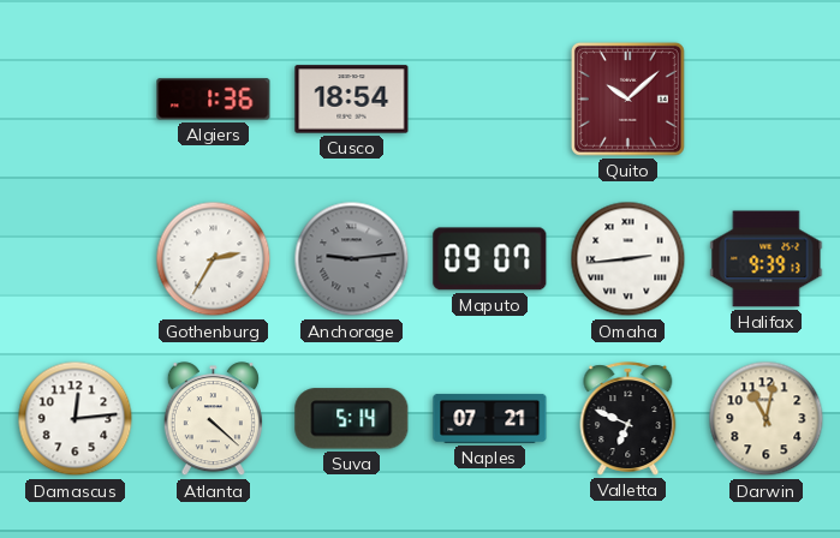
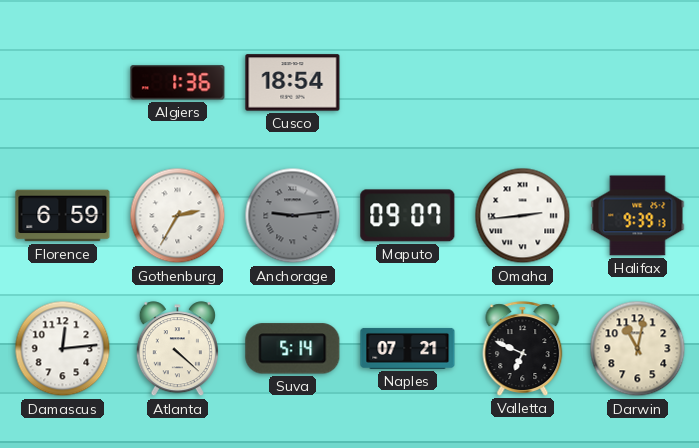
Quito: 10:08 -> none
Florence: none -> 6:59
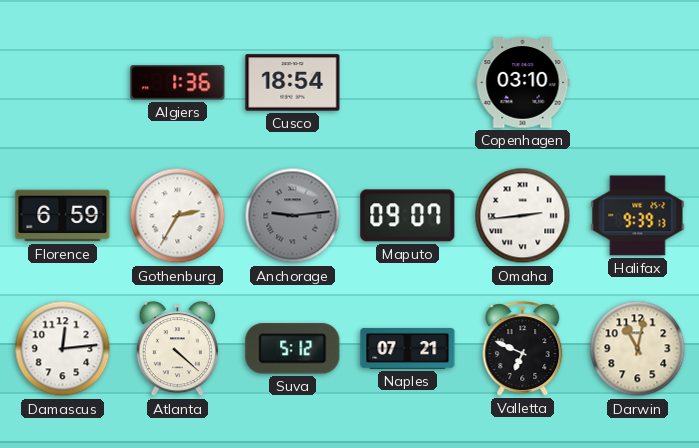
Copenhagen: none -> 03:10
Suva: 5:14 -> 5:12
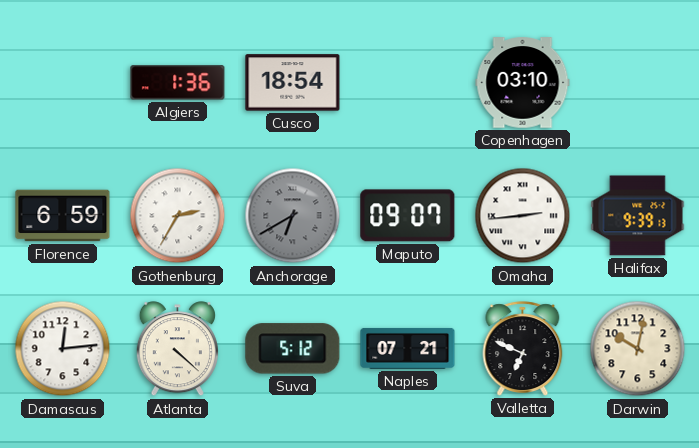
Anchorage: 9:14 -> 6:40
Darwin: 11:02 -> 10:02
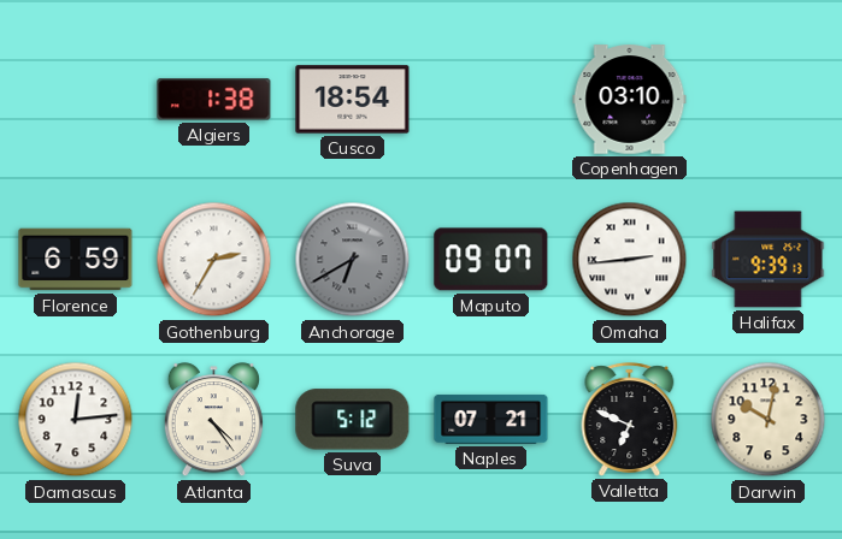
Algiers: 1:36 -> 1:38
Atlanta: 4:22 -> 4:24
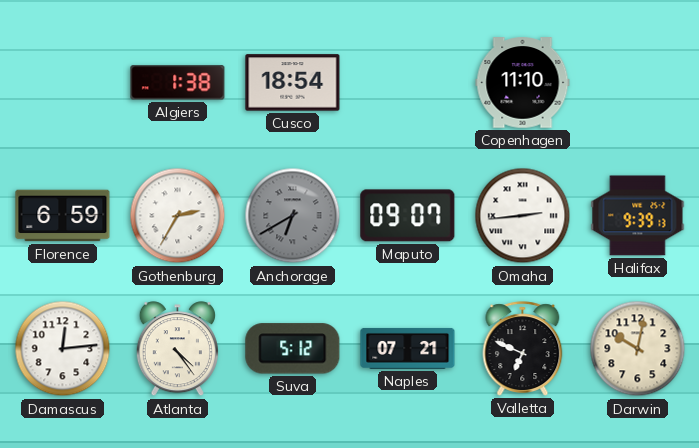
Copenhagen: 03:10 -> 11:10
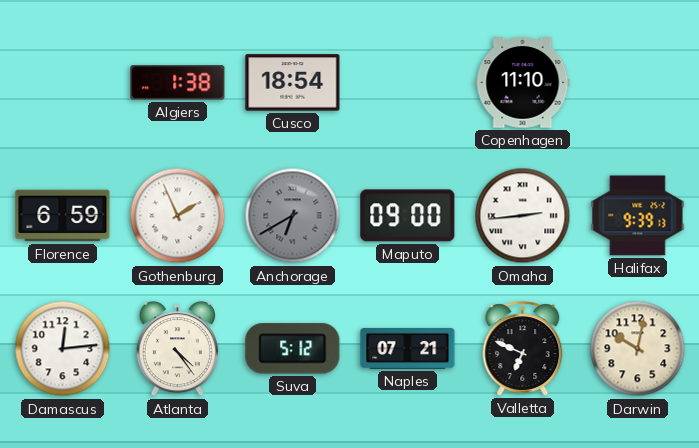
Gothenburg: 2:35 -> 1:56
Maputo: 09:07 -> 09:00
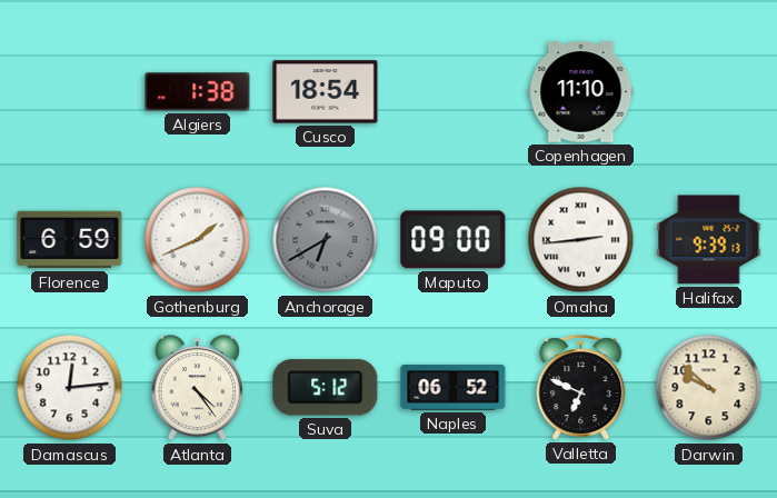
Gothenburg: 1:56 -> 1:41
Naples: 07:21 -> 06:52
Darwin: 10:02 -> 9:52
